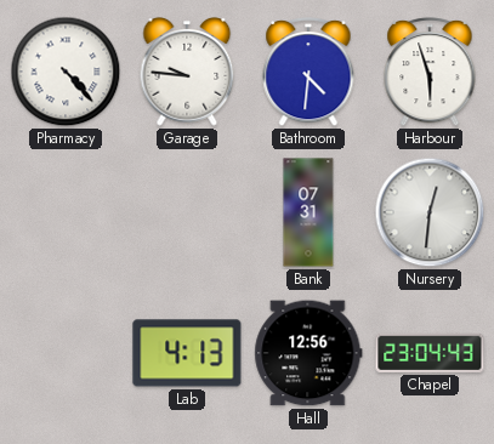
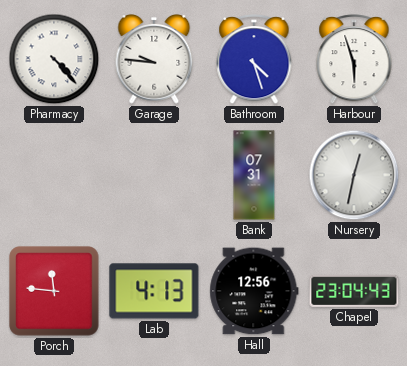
Bathroom: 4:31 -> 4:27
Nursery: 12:31 -> 12:32
Porch: none -> 11:46
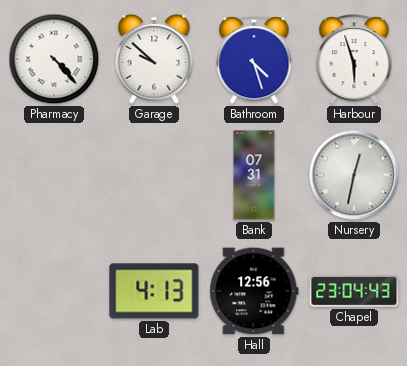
Garage: 9:46 -> 9:52
Porch: 11:46 -> none
